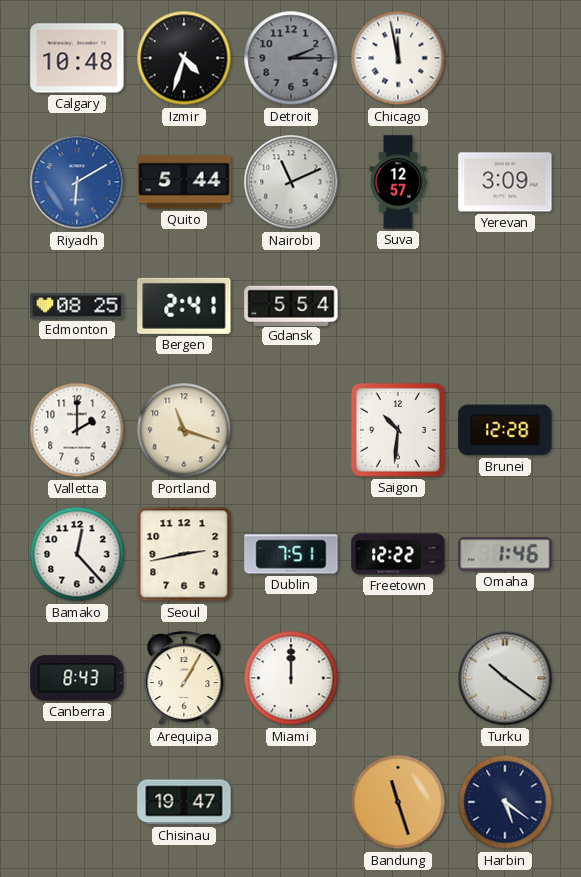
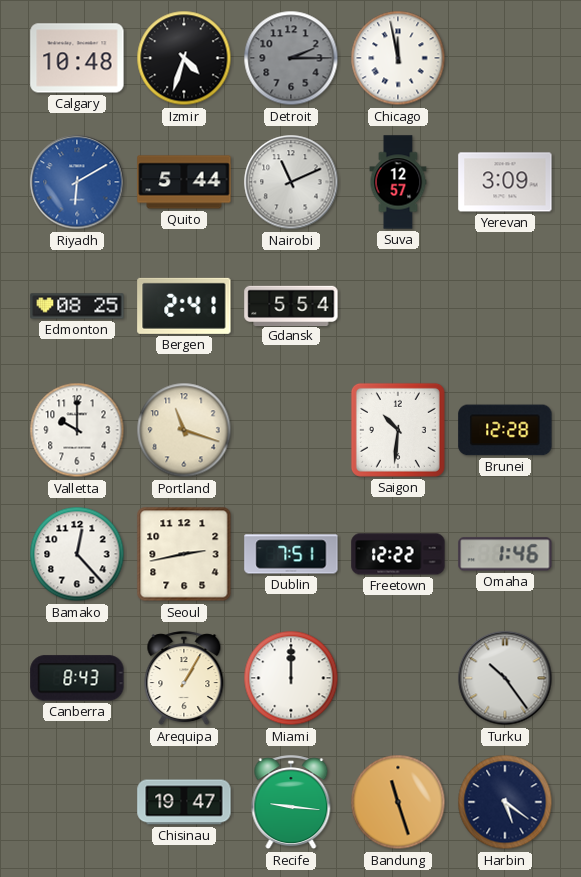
Valletta: 2:00 -> 10:00
Turku: 10:21 -> 10:24
Recife: none -> 9:16
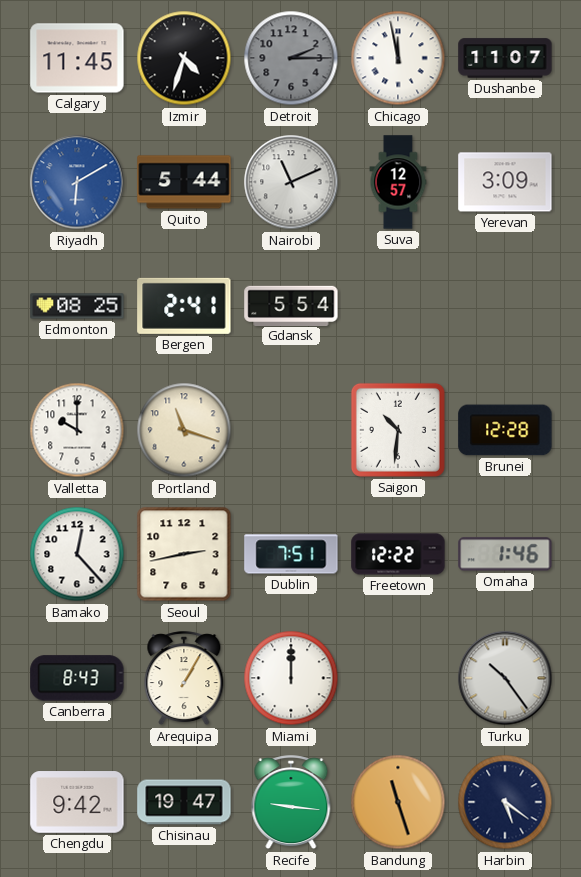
Calgary: 10:48 -> 11:45
Dushanbe: none -> 11:07
Chengdu: none -> 9:42
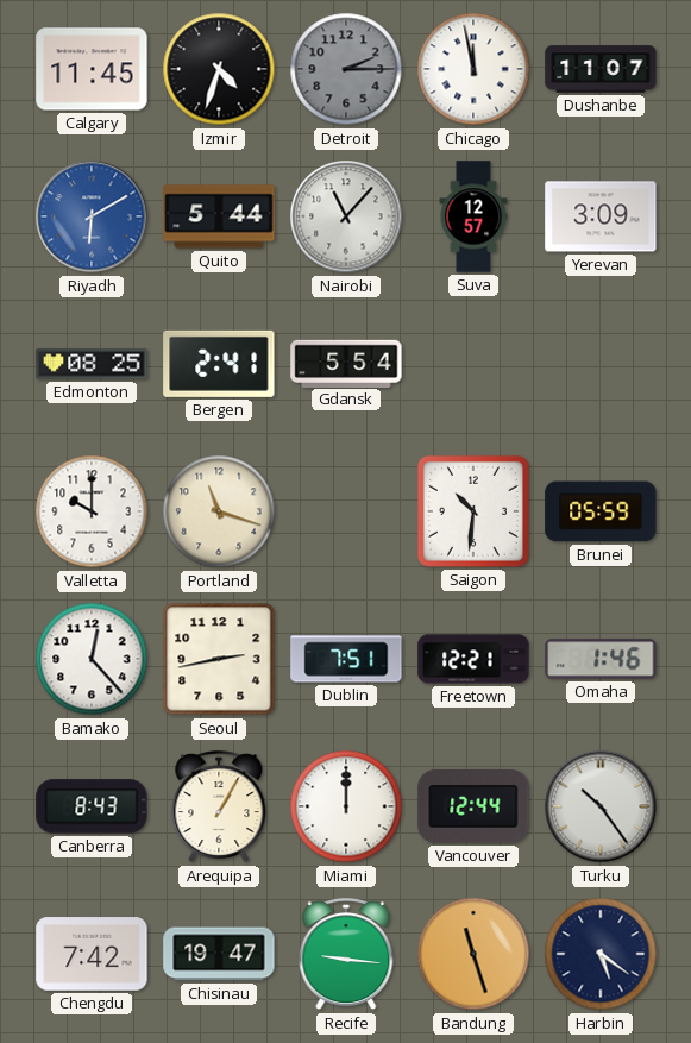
Nairobi: 11:11 -> 11:07
Brunei: 12:28 -> 05:59
Freetown: 12:22 -> 12:21
Vancouver: none -> 12:44
Chengdu: 9:42 -> 7:42
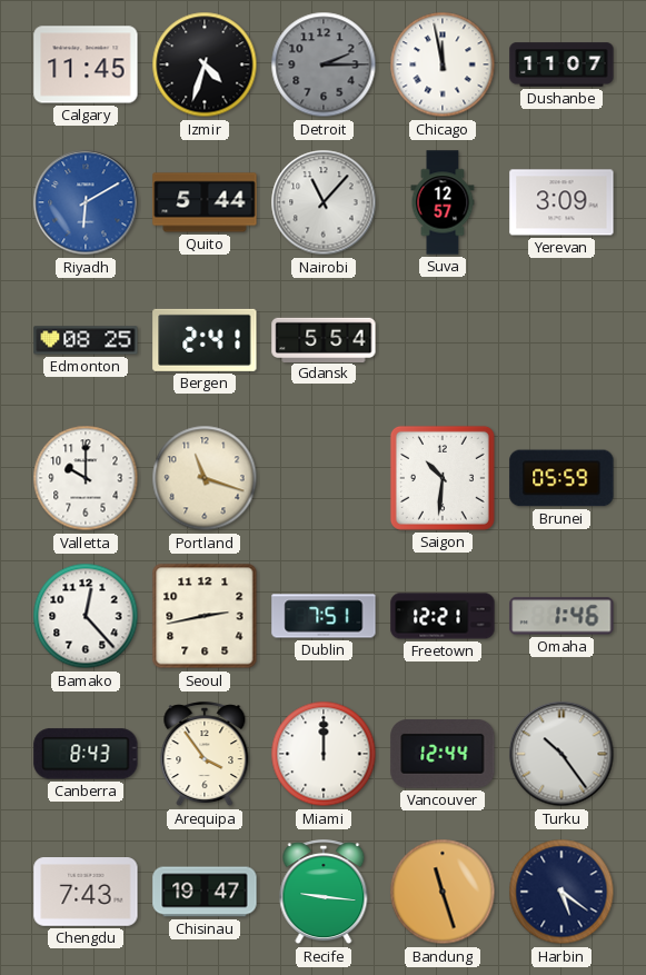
Arequipa: 1:05 -> 3:54
Chengdu: 7:42 -> 7:43
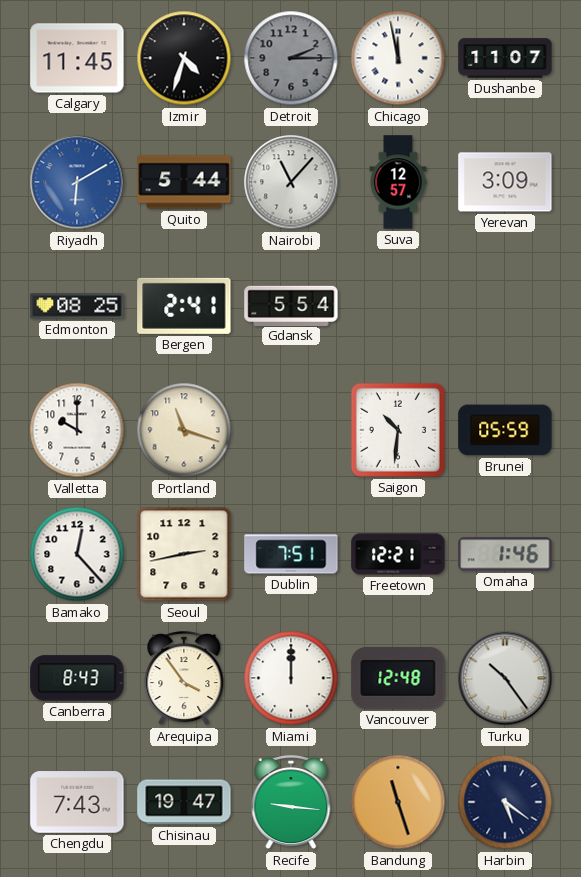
Vancouver: 12:44 -> 12:48
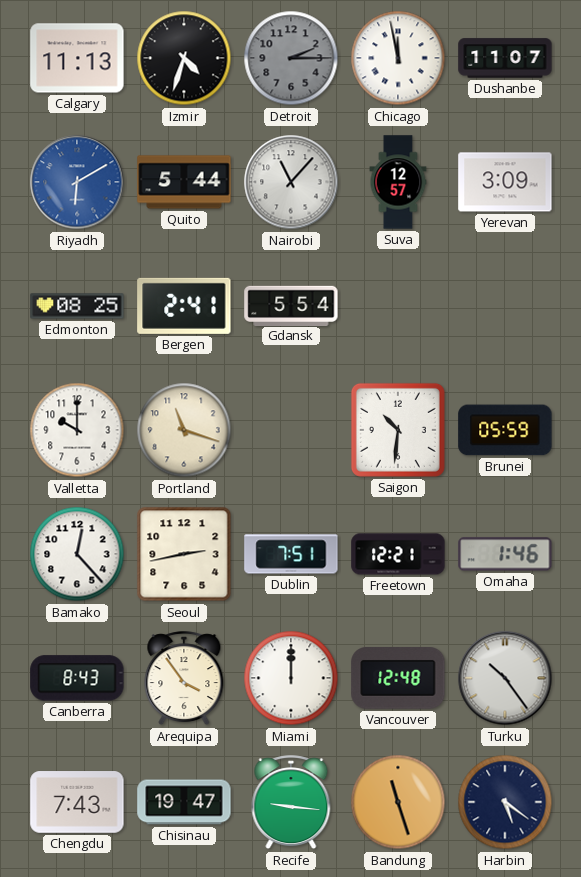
Calgary: 11:45 -> 11:13
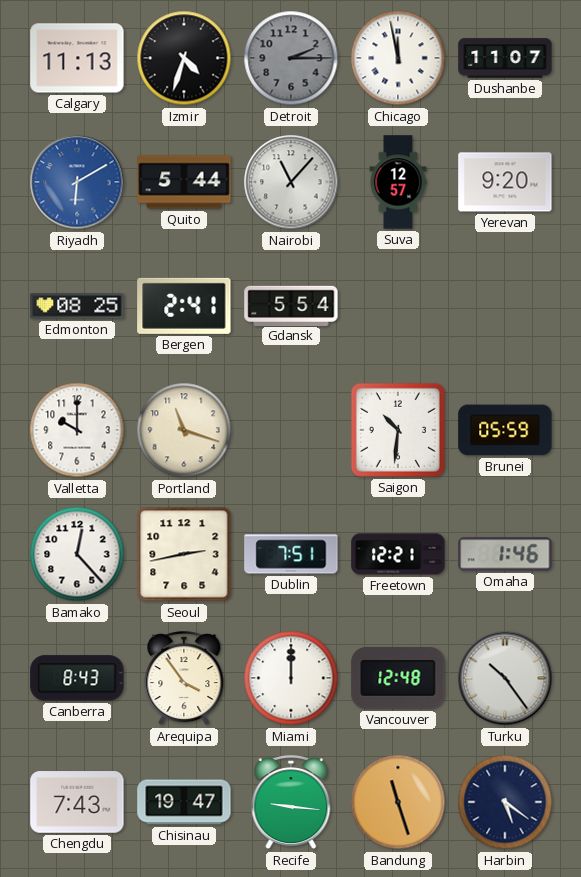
Yerevan: 3:09 -> 9:20
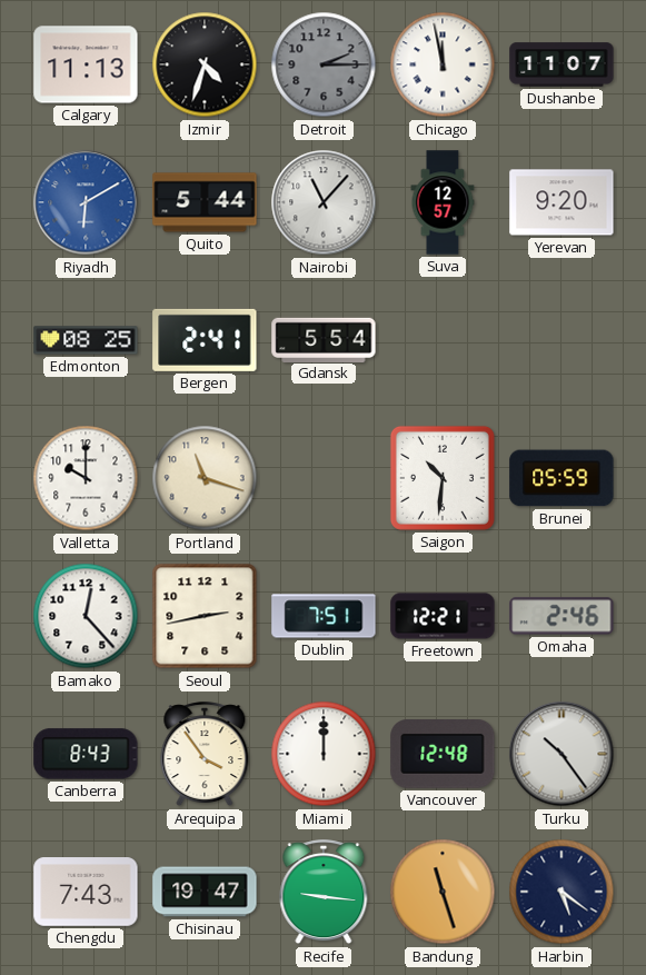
Omaha: 1:46 -> 2:46
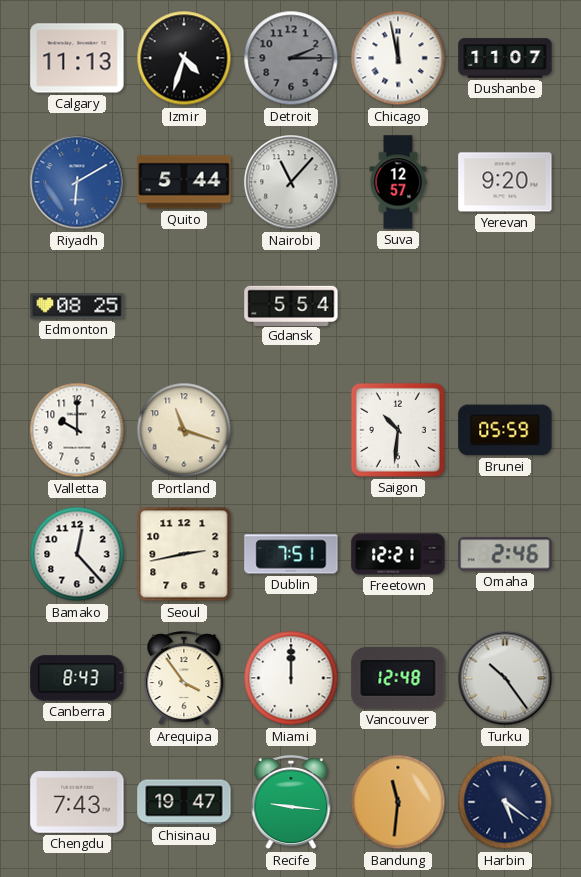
Bergen: 2:41 -> none
Bandung: 11:27 -> 11:31
